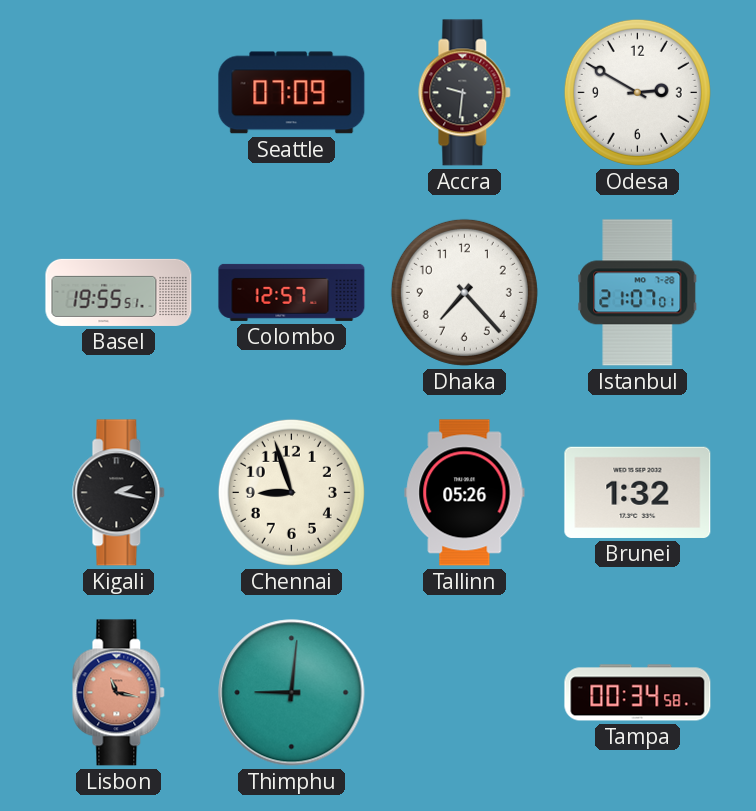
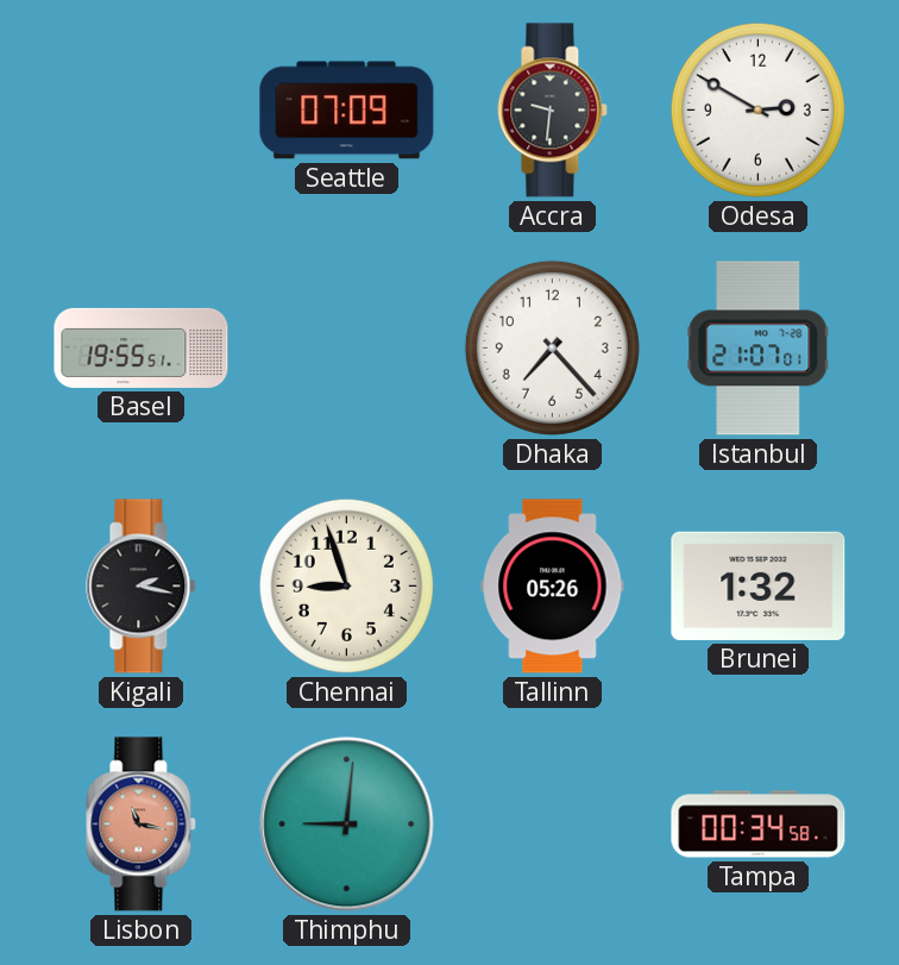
Colombo: 12:57 -> none
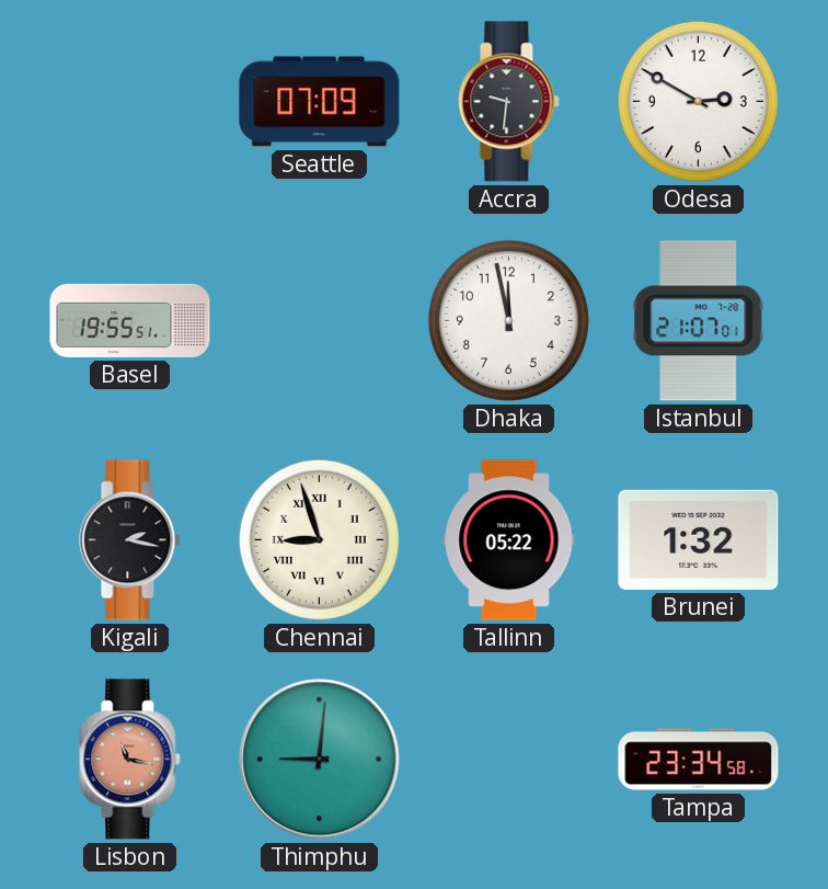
Dhaka: 7:23 -> 11:58
Chennai numerals: Arabic -> Roman
Tallinn: 05:26 -> 05:22
Tampa: 00:34 -> 23:34
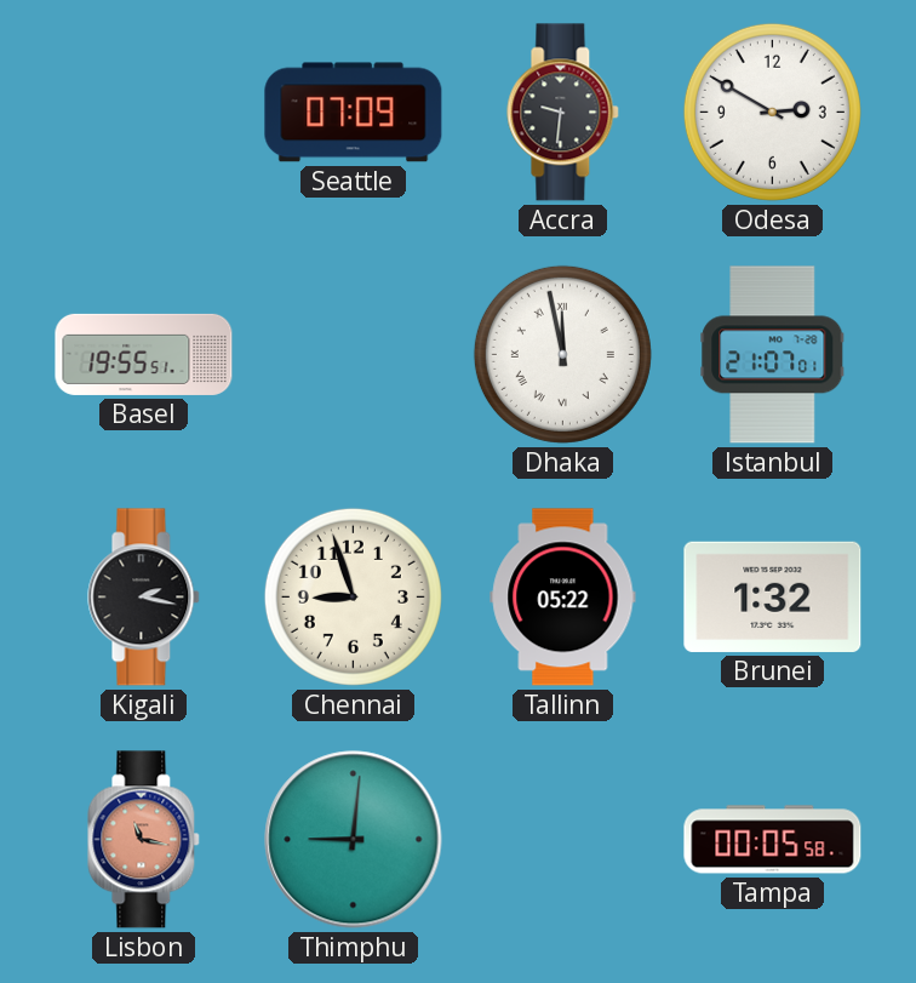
Dhaka numerals: Arabic -> Roman
Chennai numerals: Roman -> Arabic
Tampa: 23:34 -> 00:05
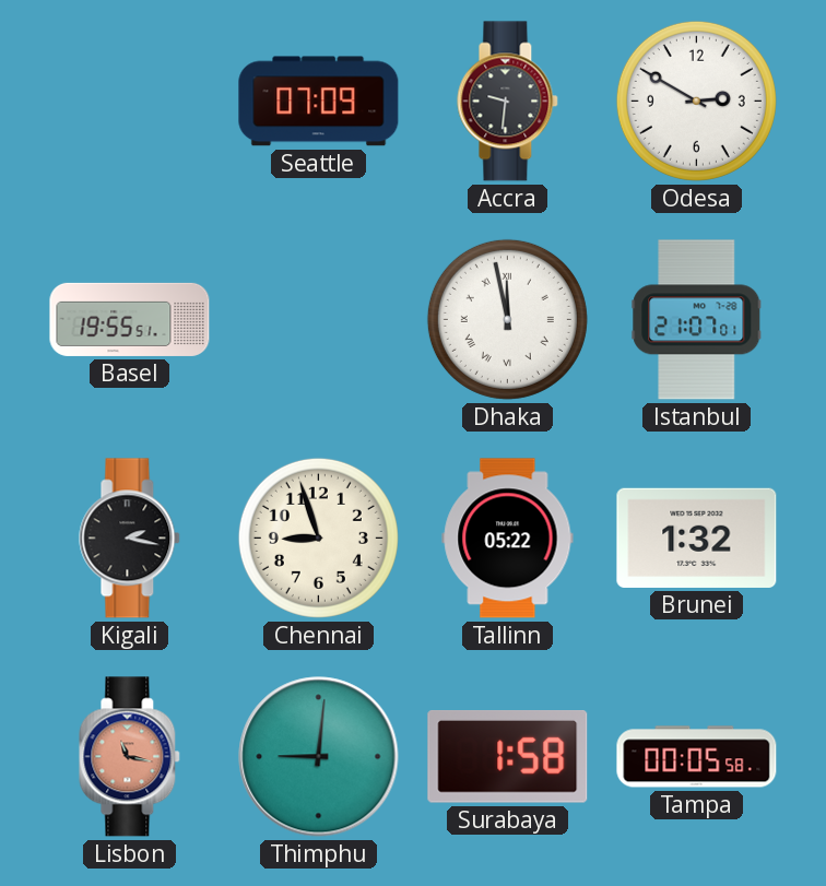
Surabaya: none -> 1:58
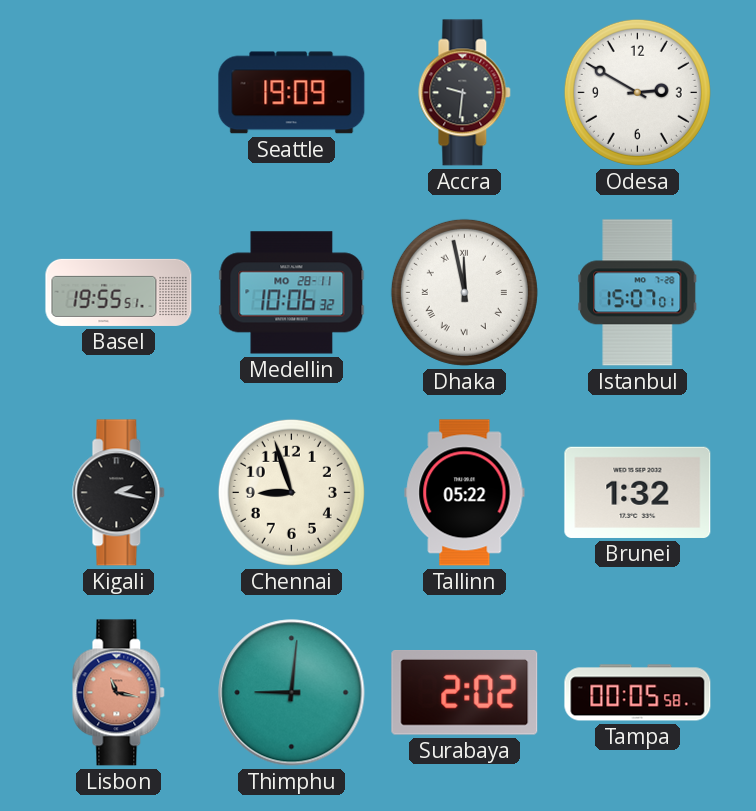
Seattle: 07:09 -> 19:09
Medellin: none -> 10:06
Istanbul: 21:07 -> 15:07
Surabaya: 1:58 -> 2:02
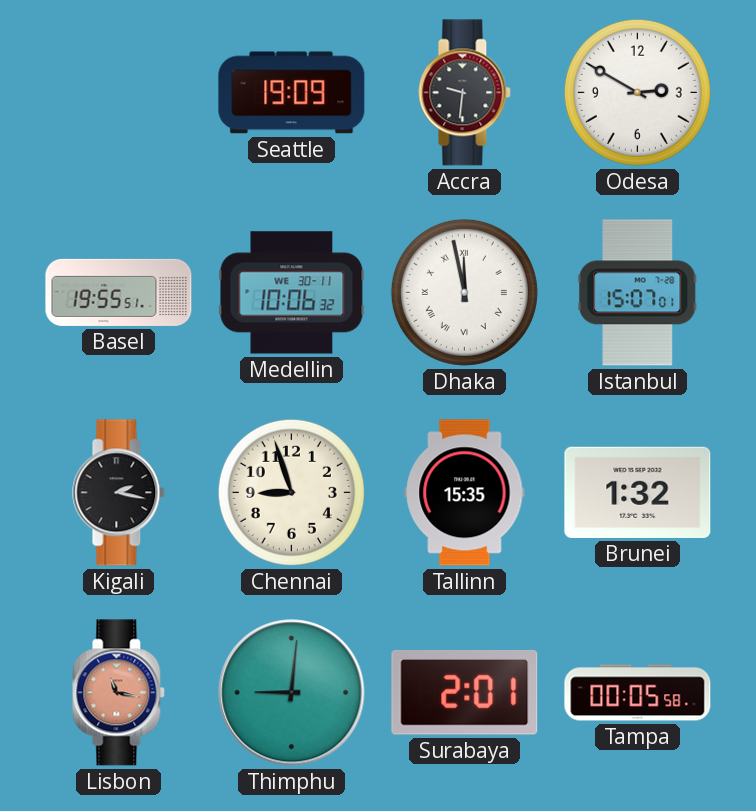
Medellin date: MO 28-11 -> WE 30-11
Tallinn: 05:22 -> 15:35
Surabaya: 2:02 -> 2:01
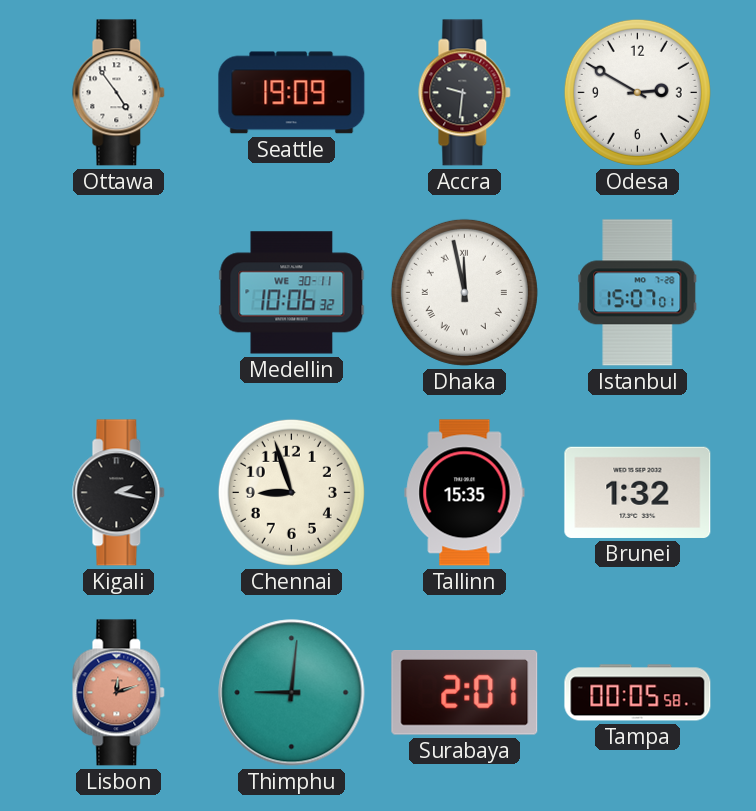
Ottawa: none -> 4:54
Basel: 19:55 -> none
Lisbon: 11:17 -> 12:12
